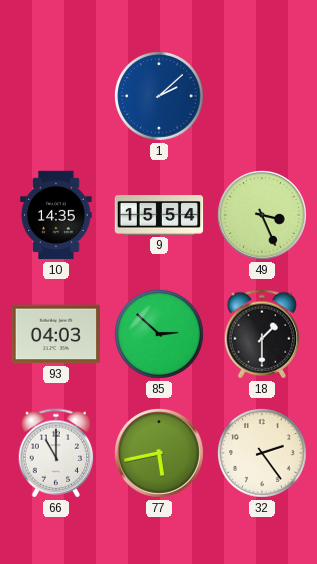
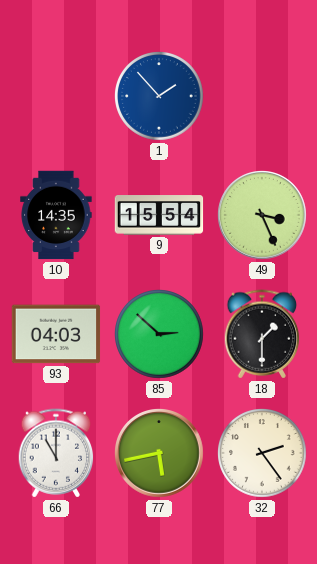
1: 2:08 -> 1:53
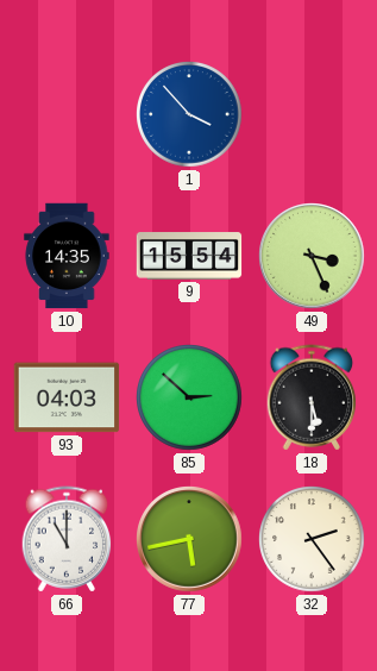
1: 1:53 -> 3:53
18: 1:30 -> 5:30
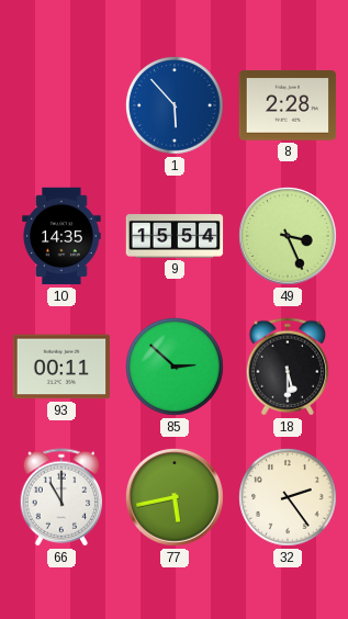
1: 3:53 -> 5:53
8: none -> 2:28
93: 04:03 -> 00:11
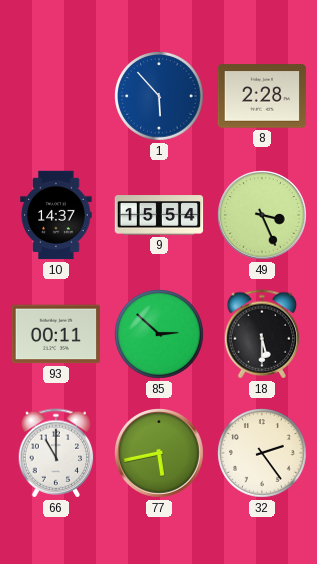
10: 14:35 -> 14:37
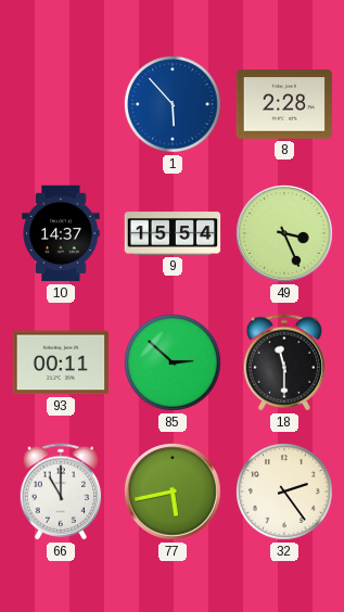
18: 5:30 -> 11:30
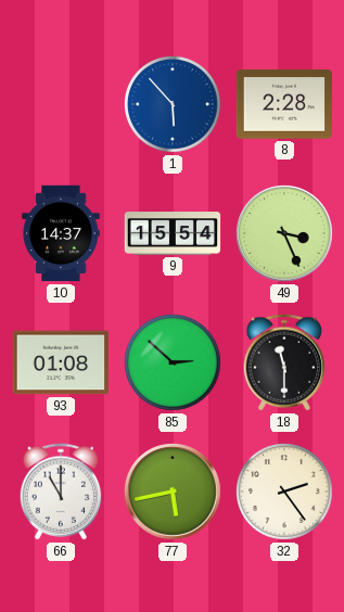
93: 00:11 -> 01:08
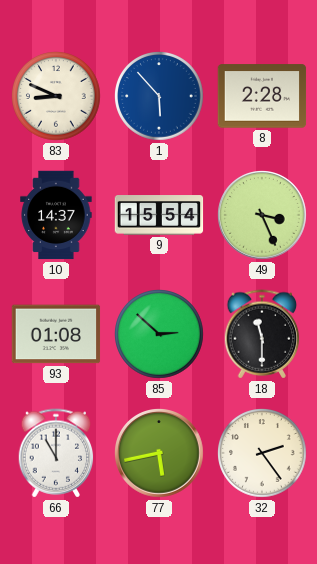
83: none -> 8:49
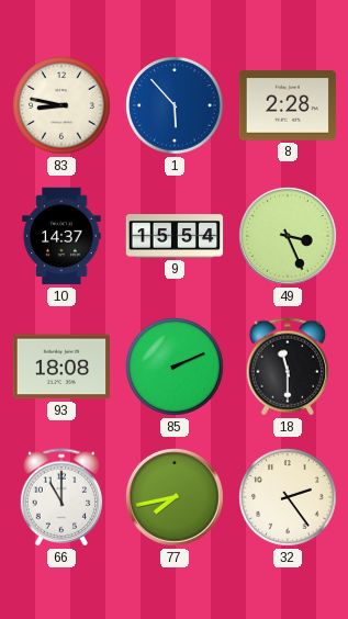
83: 8:49 -> 8:47
93: 01:08 -> 18:08
85: 2:52 -> 2:11
77: 5:43 -> 7:43
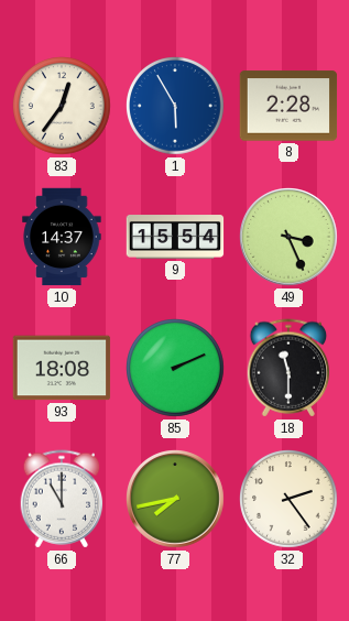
83: 8:47 -> 12:36
1: 5:53 -> 5:55
